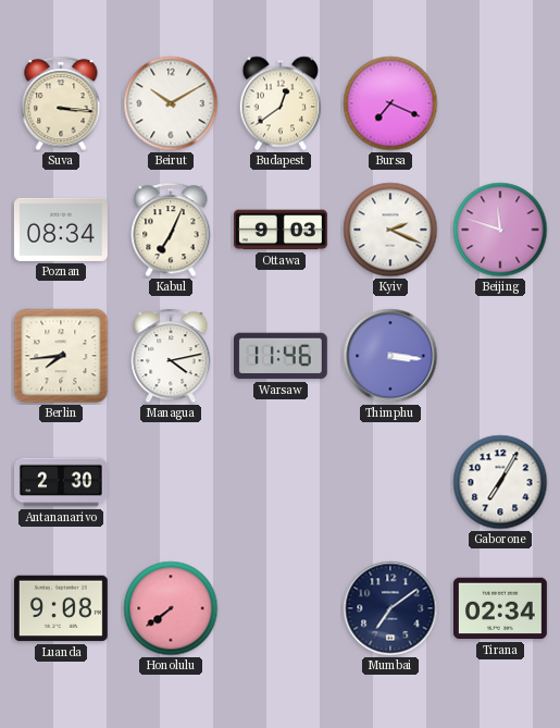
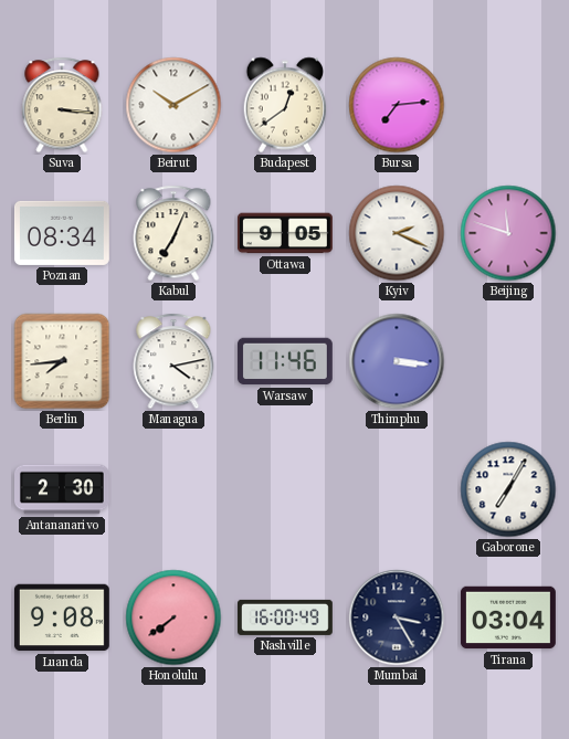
Bursa: 7:19 -> 7:14
Ottawa: 9:03 -> 9:05
Nashville: none -> 16:00
Mumbai: 7:09 -> 3:25
Tirana: 02:34 -> 03:04
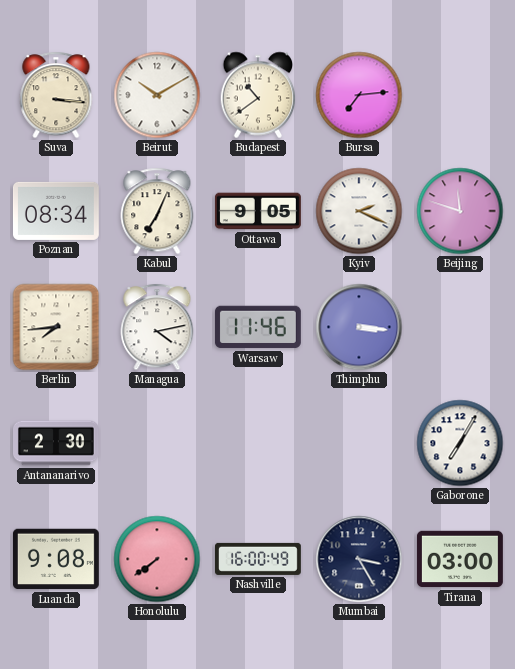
Budapest: 12:39 -> 10:39
Tirana: 03:04 -> 03:00
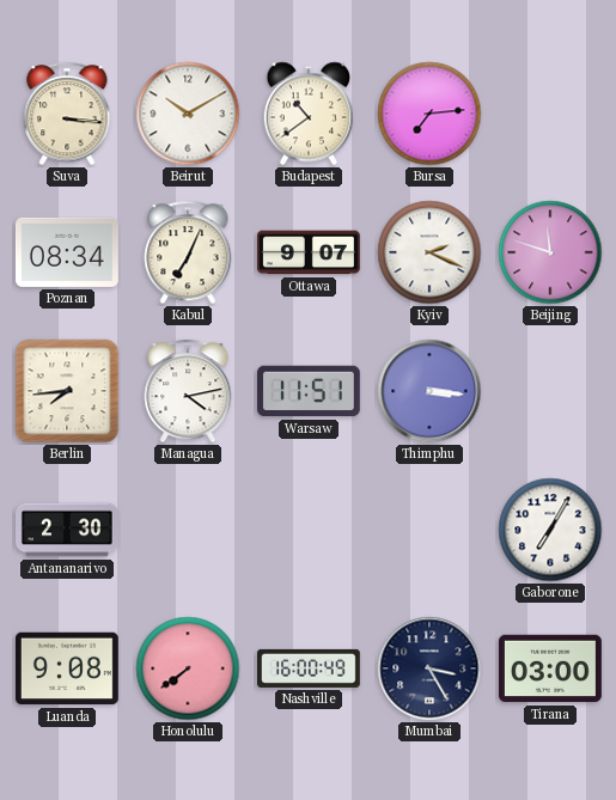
Ottawa: 9:05 -> 9:07
Warsaw: 11:46 -> 11:51
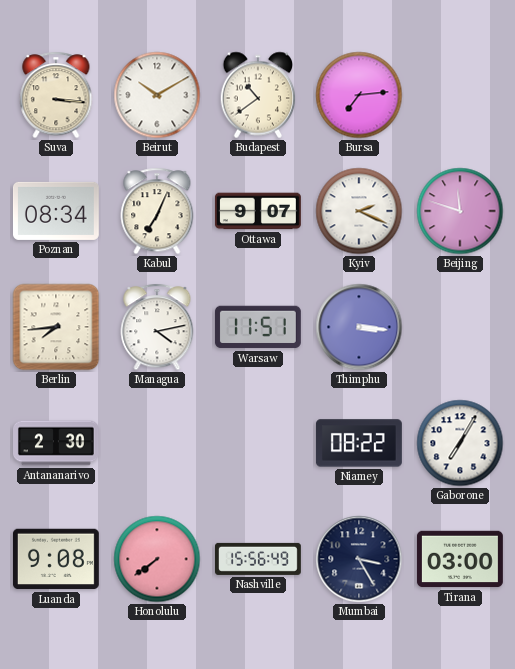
Niamey: none -> 08:22
Nashville: 16:00 -> 15:56
